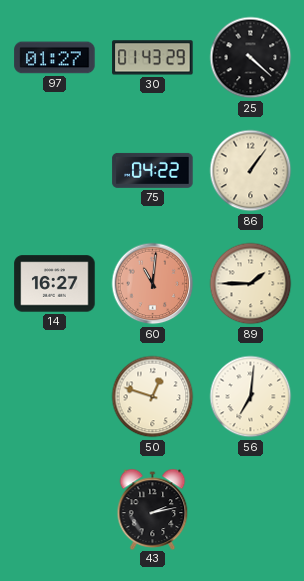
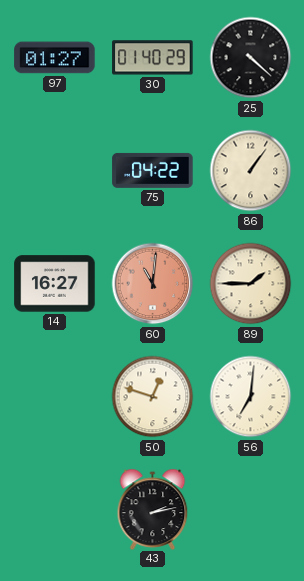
30: 01:43 -> 01:40
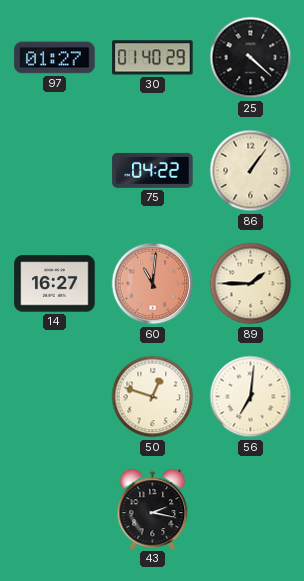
43: 2:13 -> 2:17
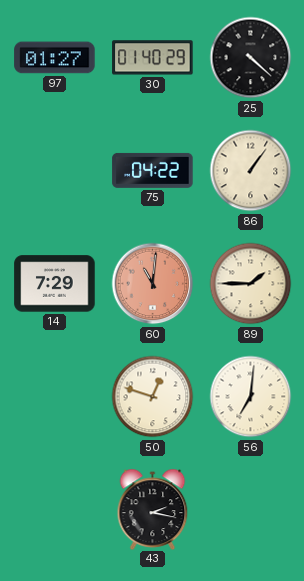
14: 16:27 -> 7:29
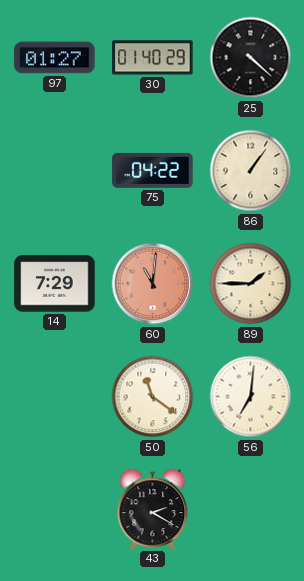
50: 12:48 -> 11:21
43: 2:17 -> 2:20
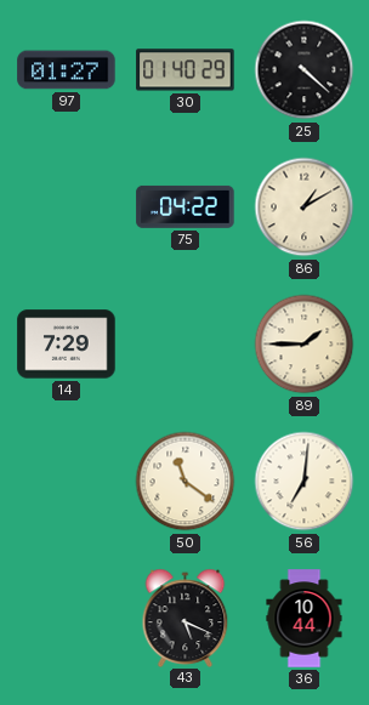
86: 1:06 -> 1:10
60: 11:01 -> none
43: 2:20 -> 5:19
36: none -> 10:44
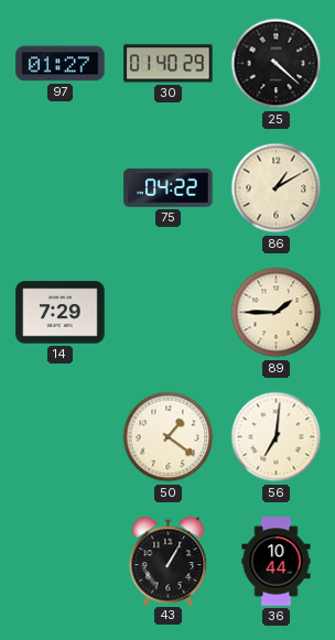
50: 11:21 -> 1:21
43: 5:19 -> 1:05
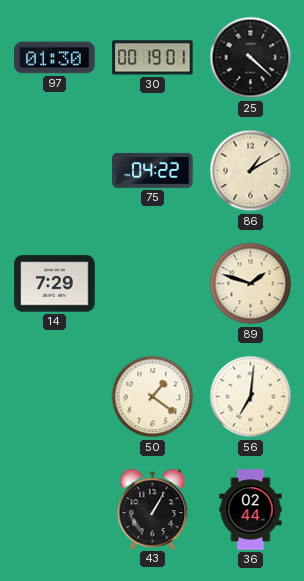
97: 01:27 -> 01:30
30: 01:40 -> 00:19
89: 1:45 -> 1:48
36: 10:44 -> 02:44
